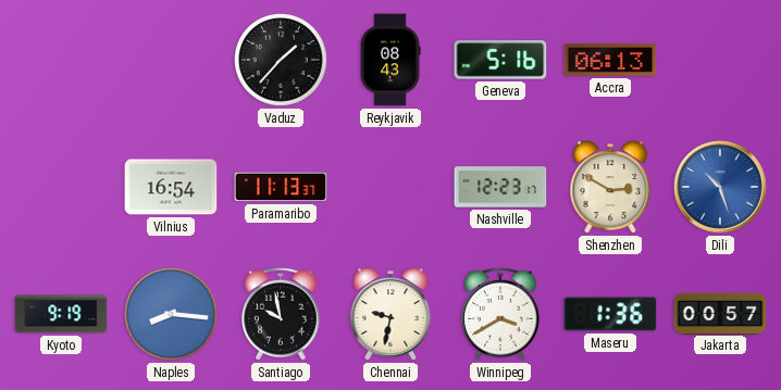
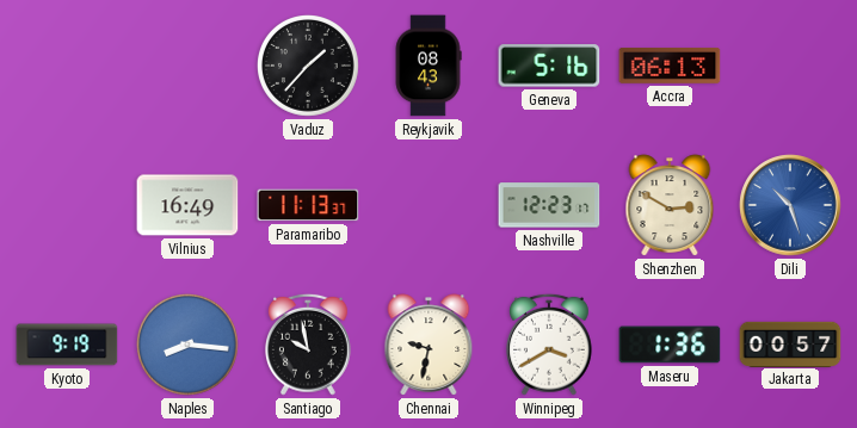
Vilnius: 16:54 -> 16:49
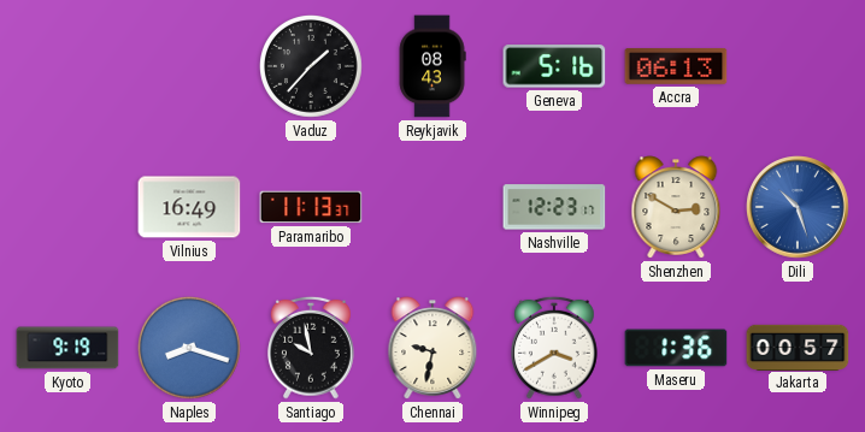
Naples: 8:16 -> 8:18
